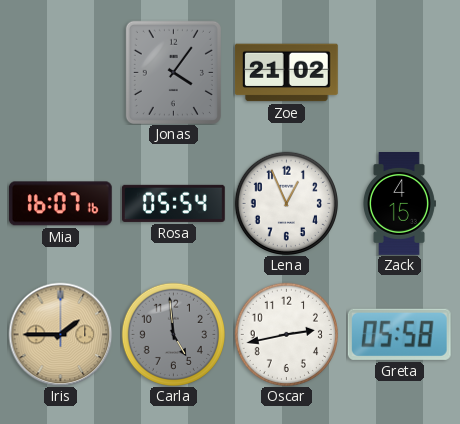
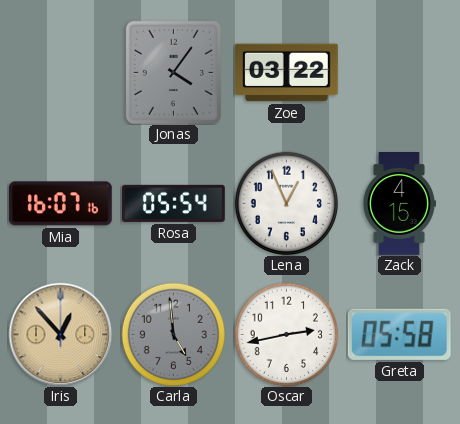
Zoe: 21:02 -> 03:22
Iris: 1:45 -> 12:53
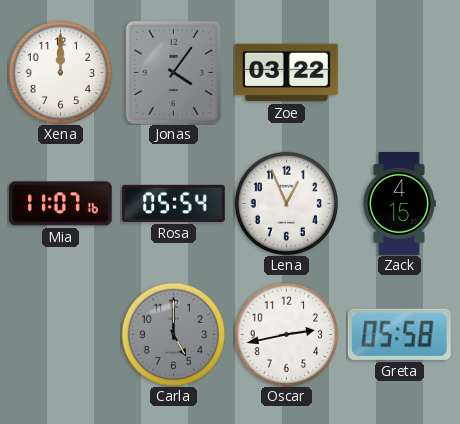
Xena: none -> 12:00
Mia: 16:07 -> 11:07
Iris: 12:53 -> none
Carla: 4:59 -> 5:00
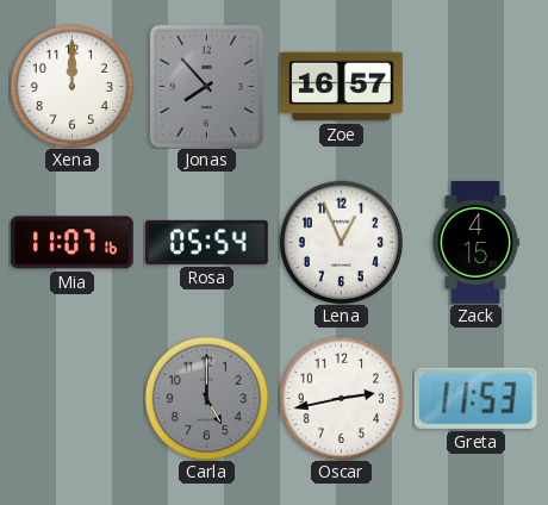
Jonas: 4:06 -> 7:53
Zoe: 03:22 -> 16:57
Greta: 05:58 -> 11:53
